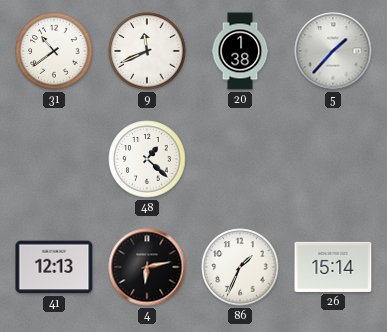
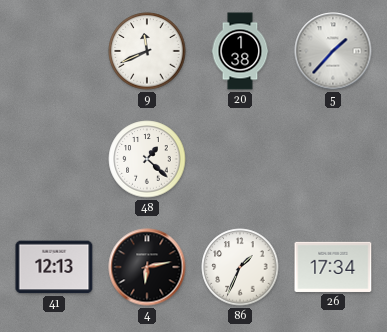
31: 10:39 -> none
26: 15:14 -> 17:34
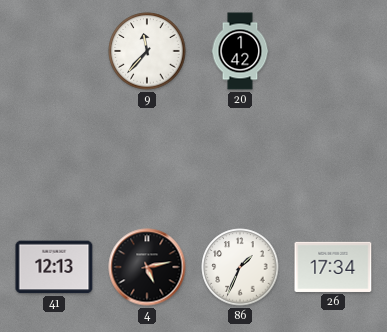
9: 11:41 -> 11:37
20: 1:38 -> 1:42
5: 1:37 -> none
48: 1:22 -> none
4: 6:13 -> 5:13
